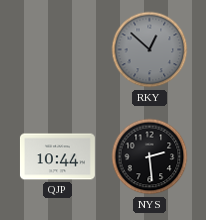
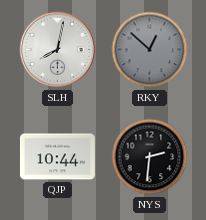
SLH: none -> 8:02
NYS: 2:29 -> 2:31
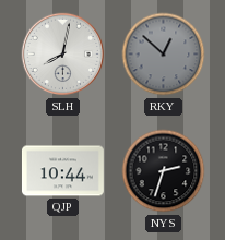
NYS: 2:31 -> 2:33
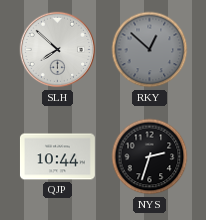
SLH: 8:02 -> 7:52
